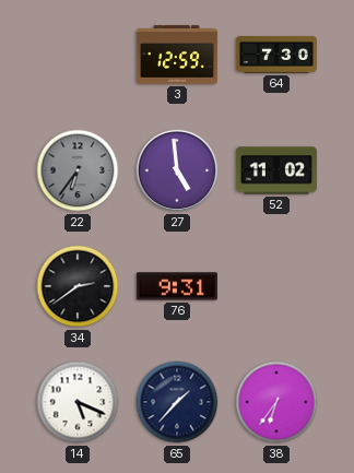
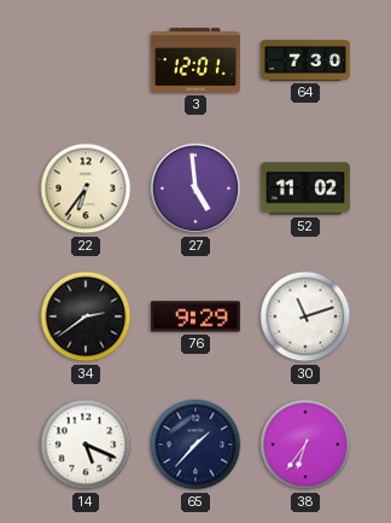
3: 12:59 -> 12:01
22 dial: grey -> cream
76: 9:31 -> 9:29
30: none -> 11:12
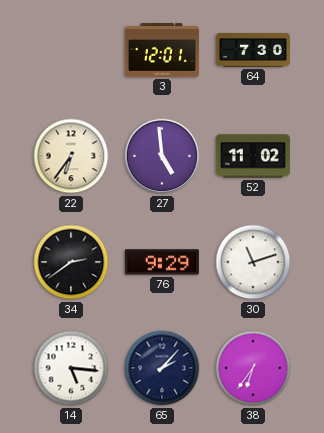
14: 5:19 -> 5:16
65: 1:37 -> 2:07
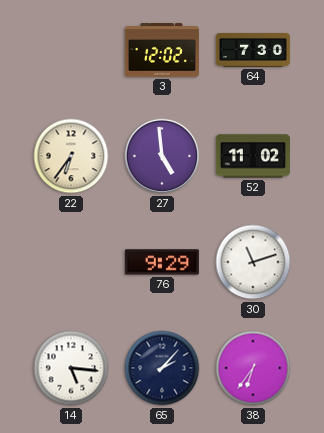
3: 12:01 -> 12:02
34: 2:39 -> none
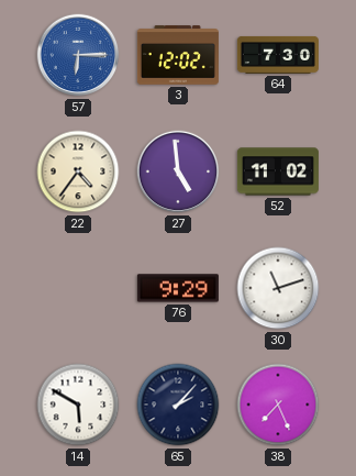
57: none -> 6:15
22: 6:36 -> 4:36
14: 5:16 -> 5:50
38: 6:36 -> 7:26
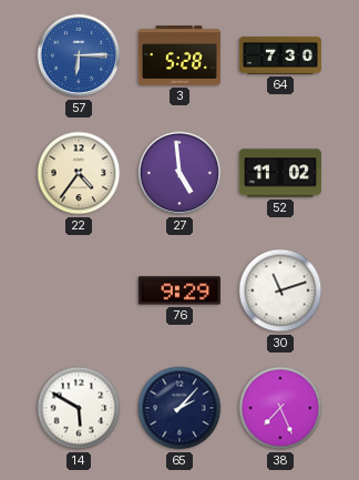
3: 12:02 -> 5:28
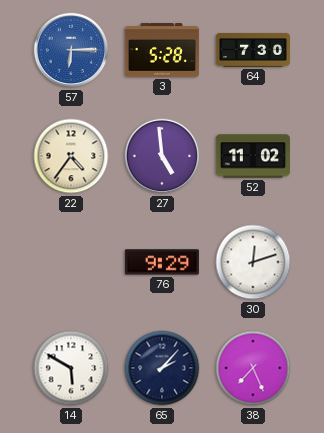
30: 11:12 -> 12:12
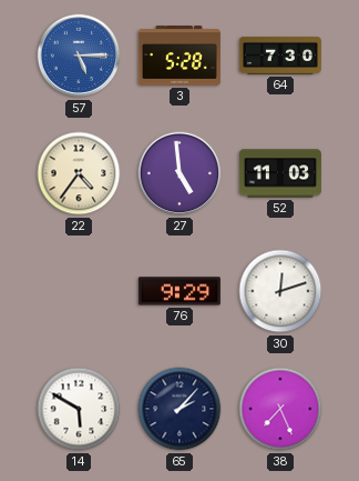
57: 6:15 -> 5:15
52: 11:02 -> 11:03
